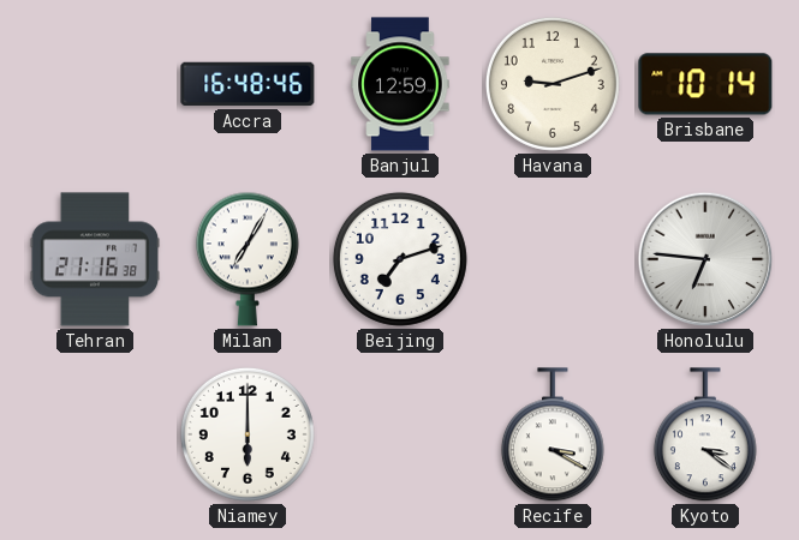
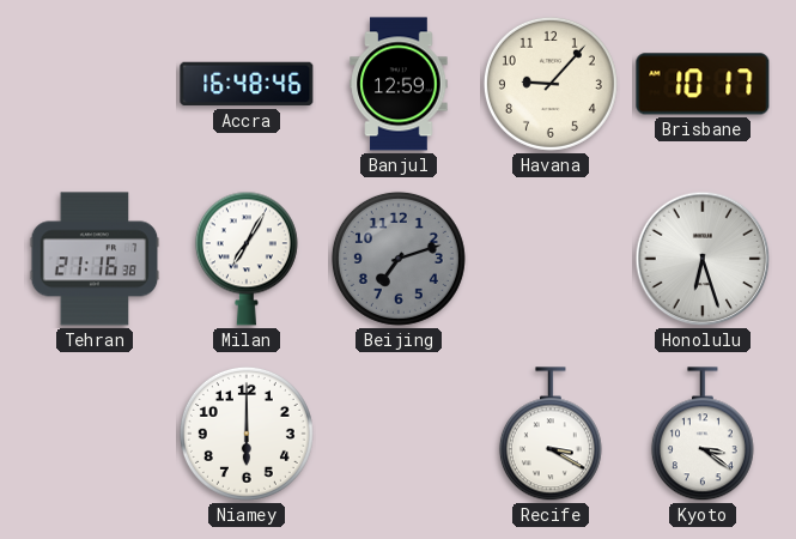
Havana: 9:12 -> 9:07
Brisbane: 10:14 -> 10:17
Beijing dial: white -> grey
Honolulu: 6:46 -> 6:27
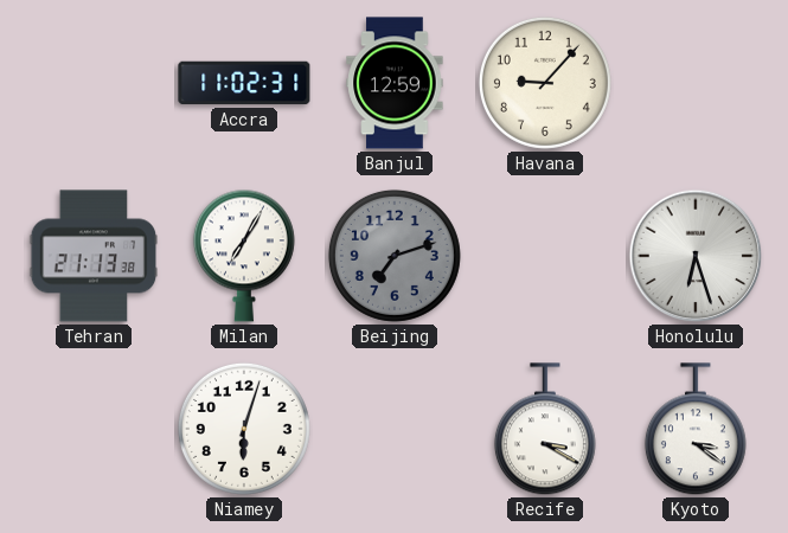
Accra: 16:48 -> 11:02
Brisbane: 10:17 -> none
Tehran: 21:16 -> 21:13
Niamey: 6:00 -> 6:03
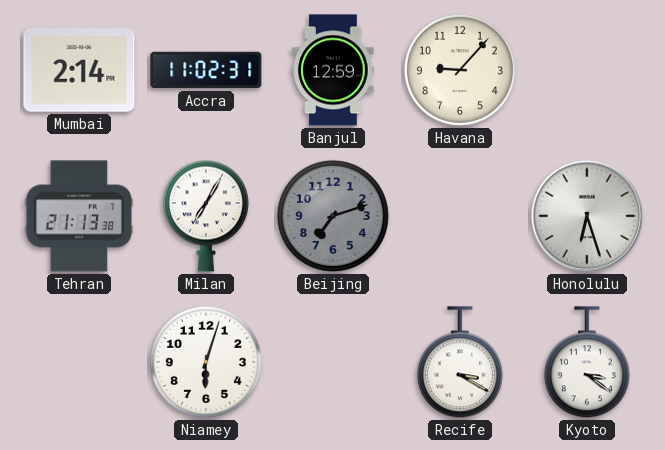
Mumbai: none -> 2:14
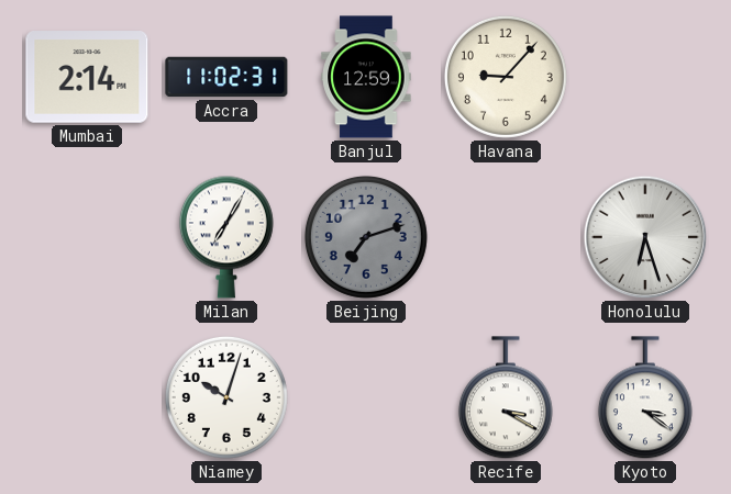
Tehran: 21:13 -> none
Niamey: 6:03 -> 10:03
